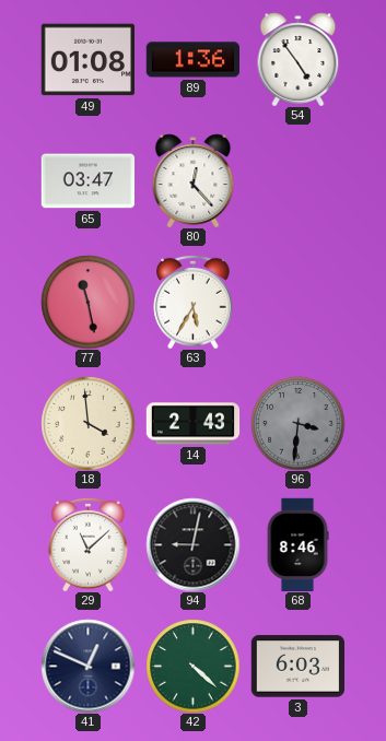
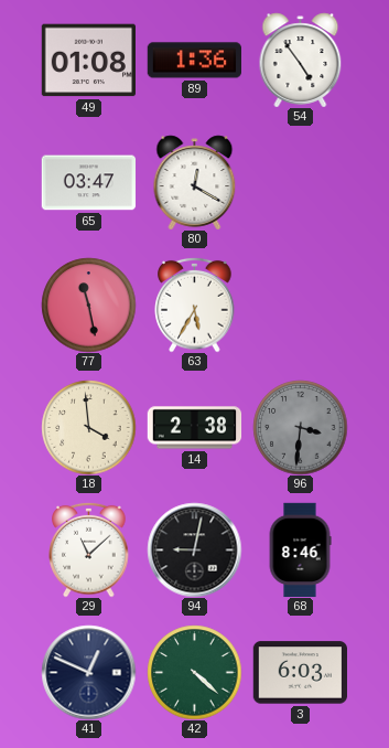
80: 12:23 -> 12:20
14: 2:43 -> 2:38
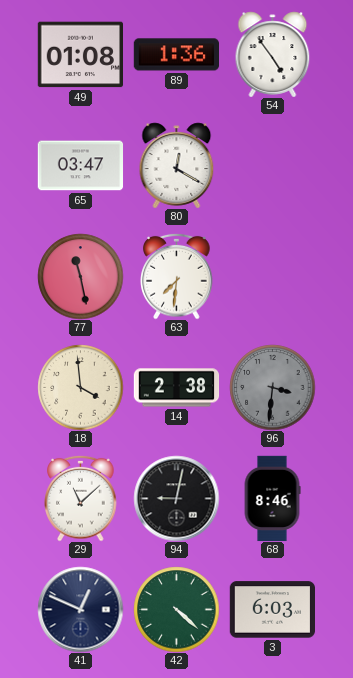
63: 5:35 -> 7:31
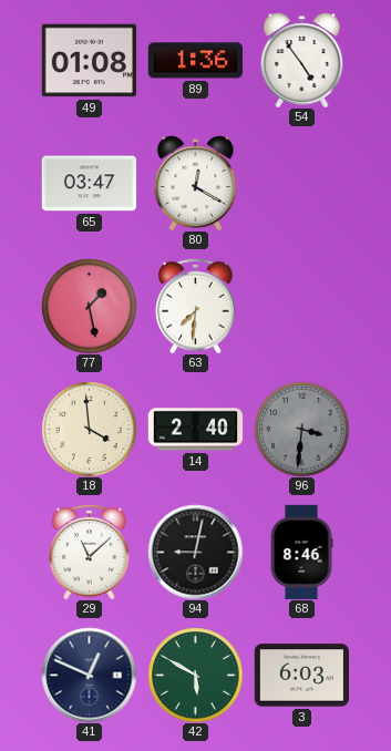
77: 11:28 -> 1:28
14: 2:38 -> 2:40
42: 4:22 -> 5:50
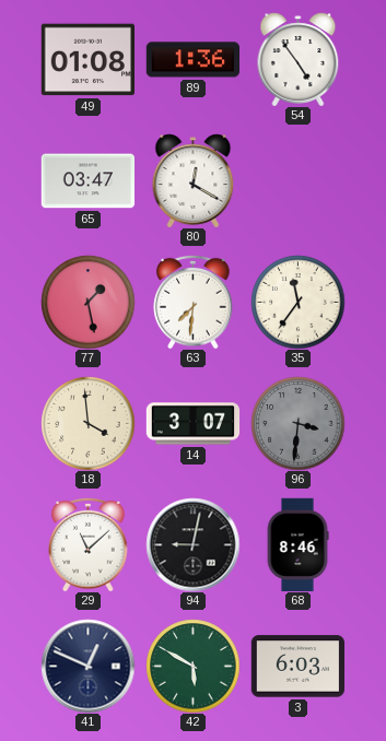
35: none -> 11:36
14: 2:40 -> 3:07
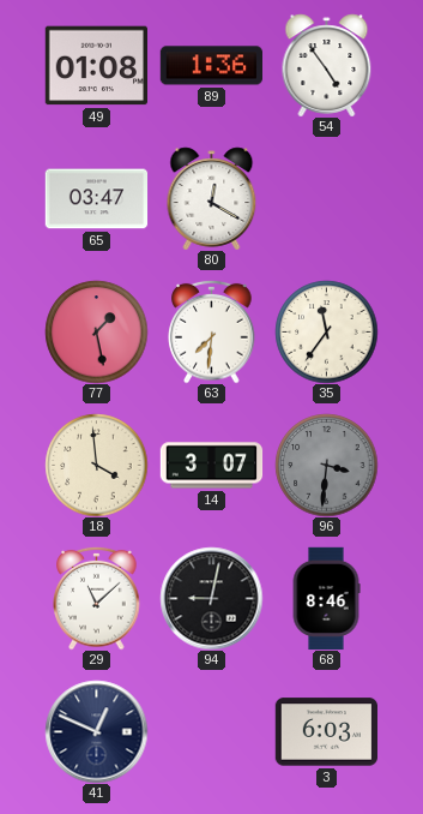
42: 5:50 -> none
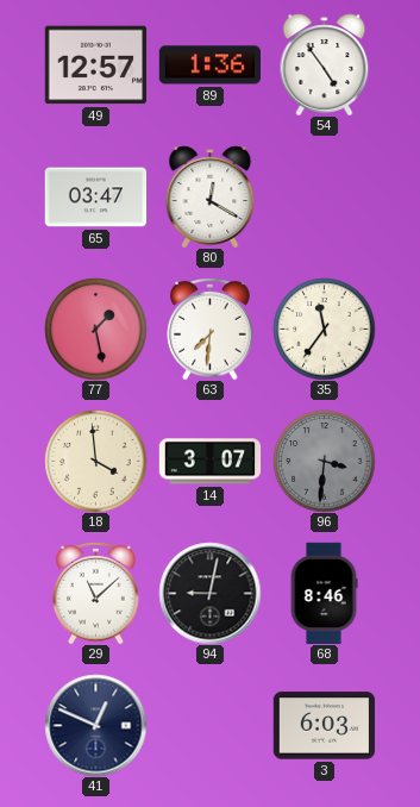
49: 01:08 -> 12:57
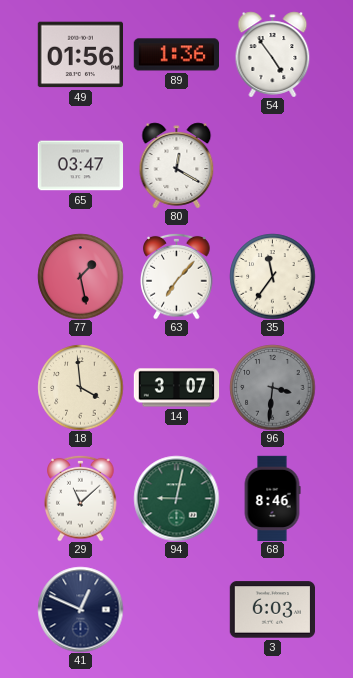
49: 12:57 -> 01:56
63: 7:31 -> 7:07
94 dial: black -> green
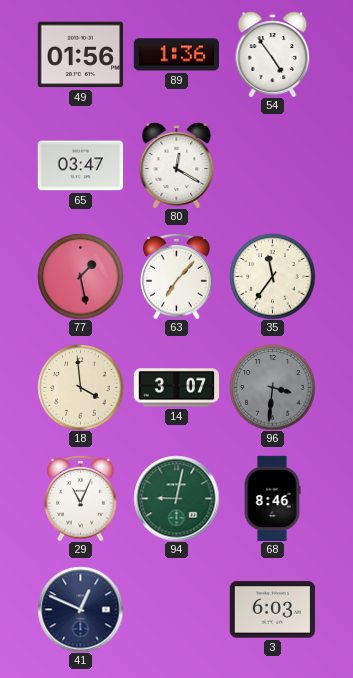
29: 11:08 -> 11:04
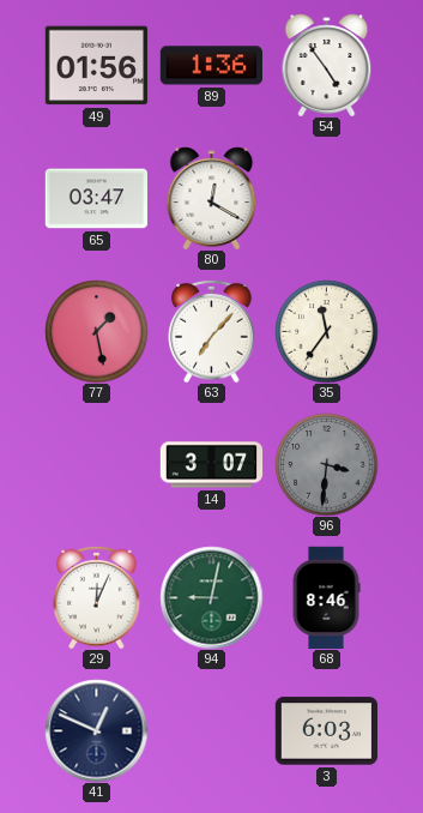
18: 3:59 -> none
29: 11:04 -> 12:04
